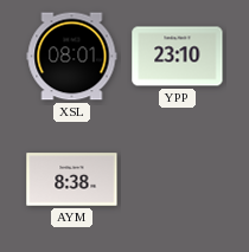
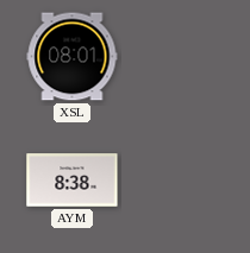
YPP: 23:10 -> none
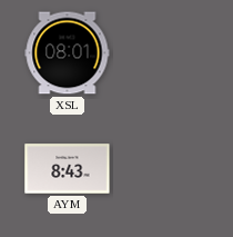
AYM: 8:38 -> 8:43
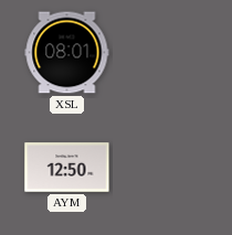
AYM: 8:43 -> 12:50
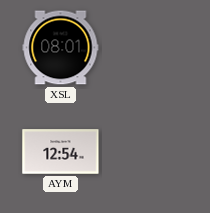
AYM: 12:50 -> 12:54
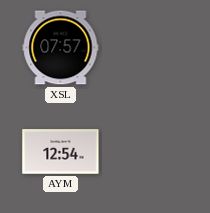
XSL: 08:01 -> 07:57
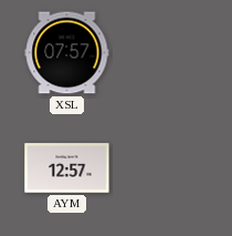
AYM: 12:54 -> 12:57
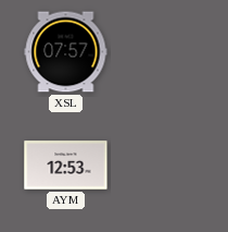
AYM: 12:57 -> 12:53
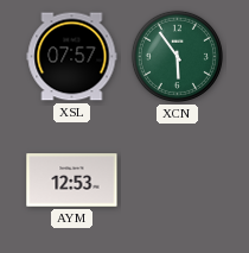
XCN: none -> 5:54
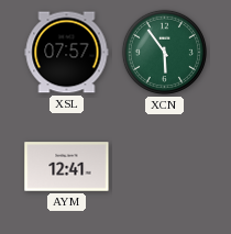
AYM: 12:53 -> 12:41
